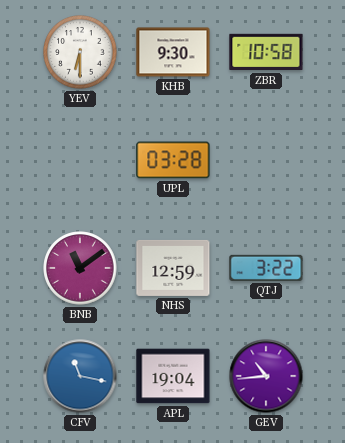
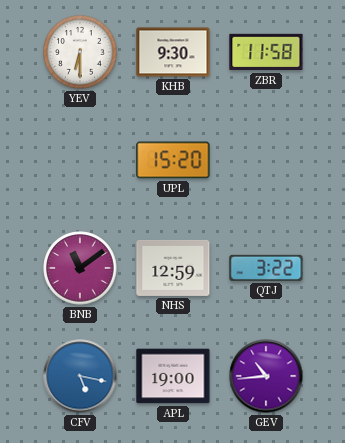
ZBR: 10:58 -> 11:58
UPL: 03:28 -> 15:20
CFV: 11:17 -> 5:17
APL: 19:04 -> 19:00
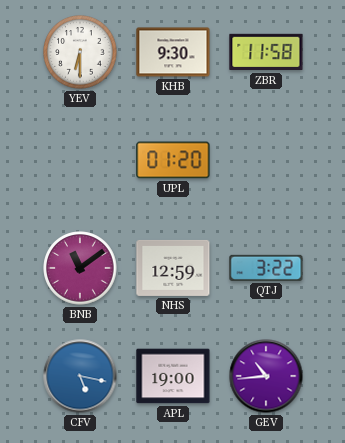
UPL: 15:20 -> 01:20
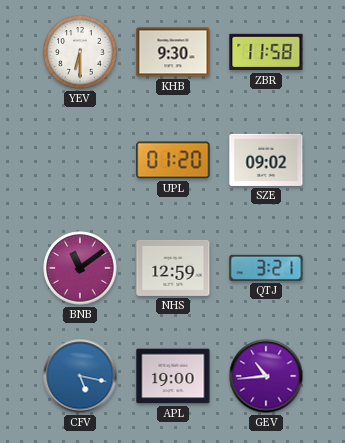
SZE: none -> 09:02
QTJ: 3:22 -> 3:21
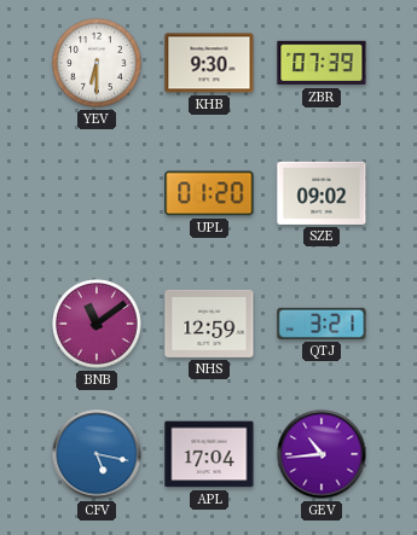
ZBR: 11:58 -> 07:39
APL: 19:00 -> 17:04
